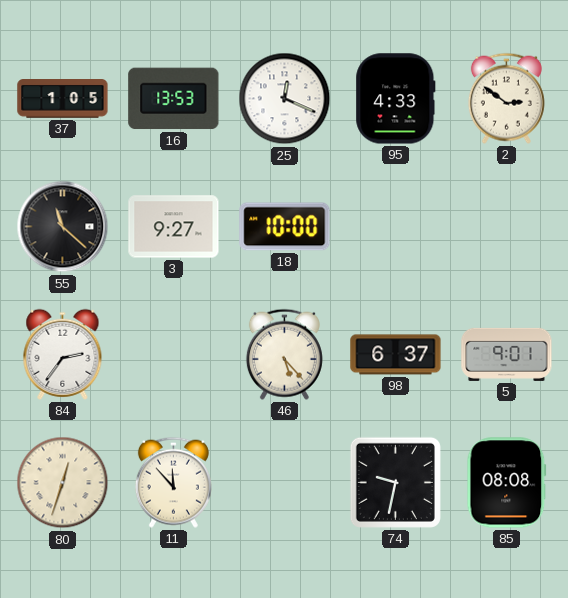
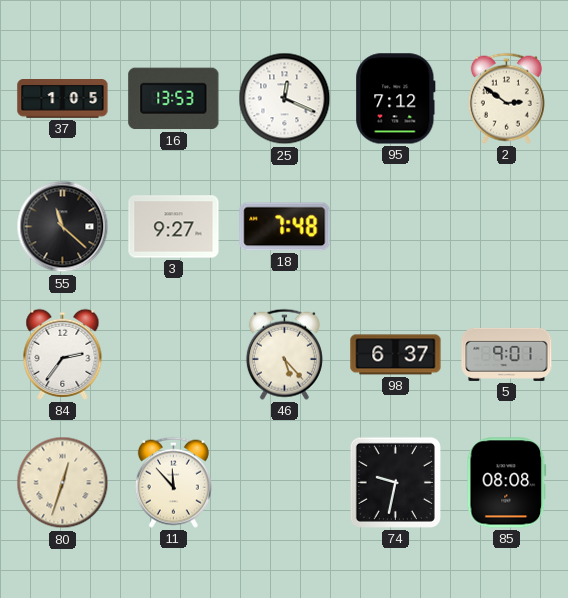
95: 4:33 -> 7:12
18: 10:00 -> 7:48
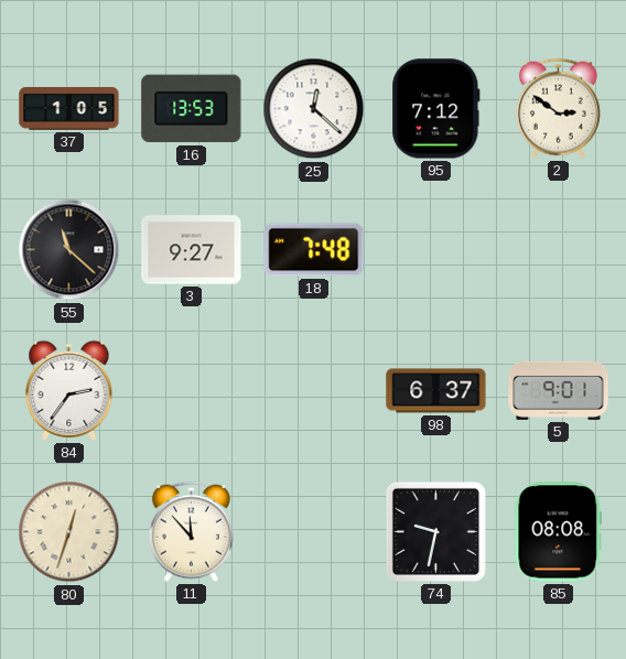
25: 12:19 -> 12:22
46: 5:23 -> none
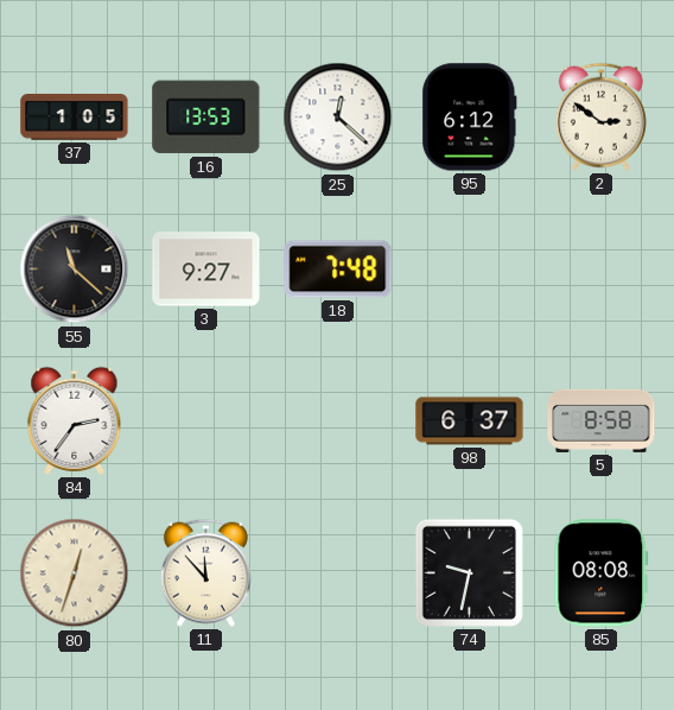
95: 7:12 -> 6:12
5: 9:01 -> 8:58
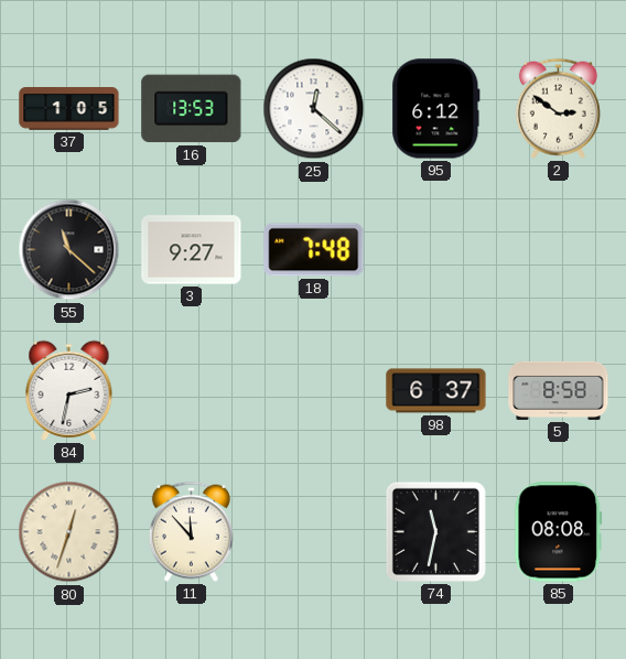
84: 2:36 -> 2:32
74: 9:32 -> 11:32
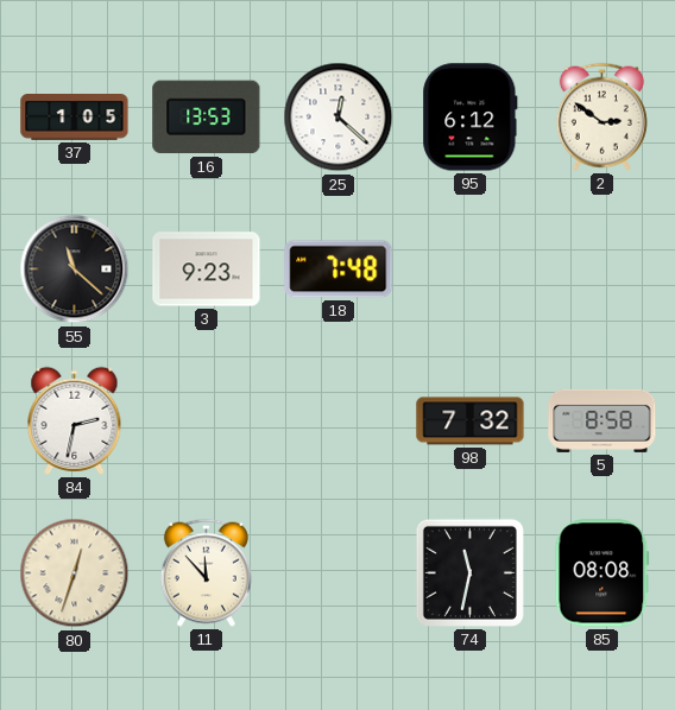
3: 9:27 -> 9:23
98: 6:37 -> 7:32
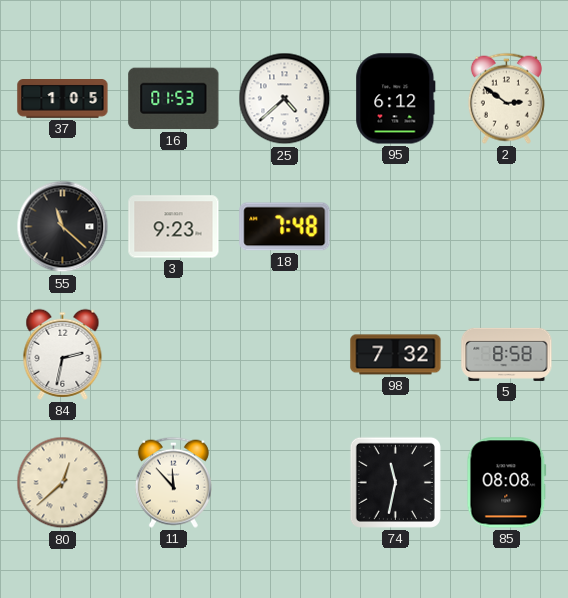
16: 13:53 -> 01:53
25: 12:22 -> 4:38
80: 12:33 -> 12:38
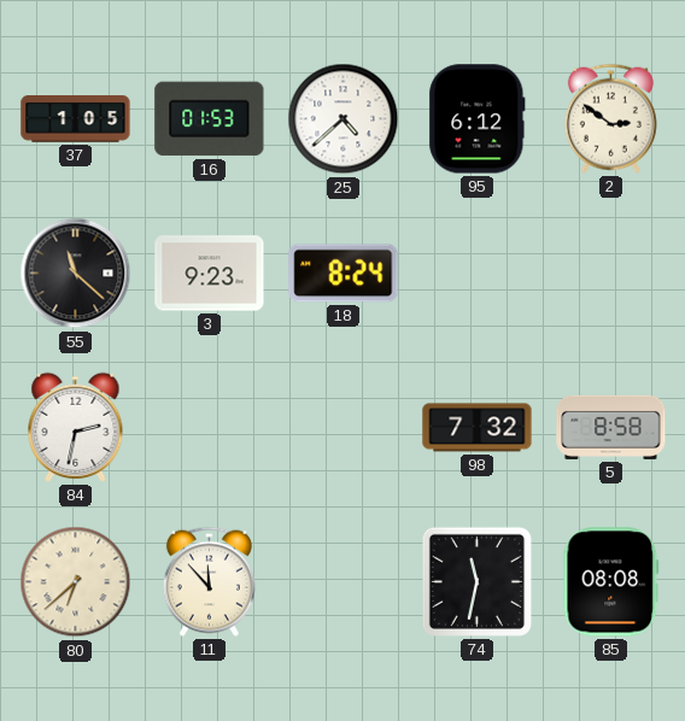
18: 7:48 -> 8:24
80: 12:38 -> 6:38
